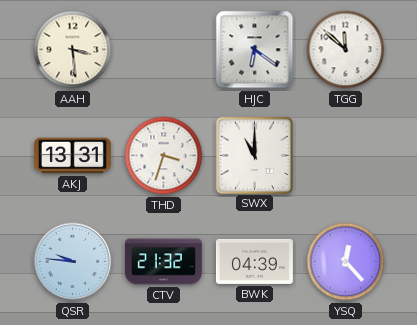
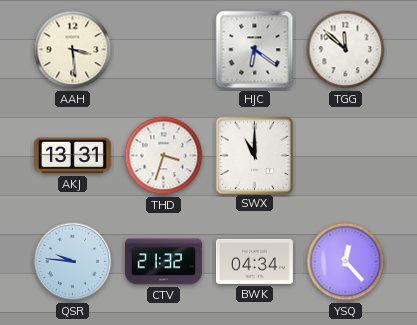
BWK: 04:39 -> 04:34
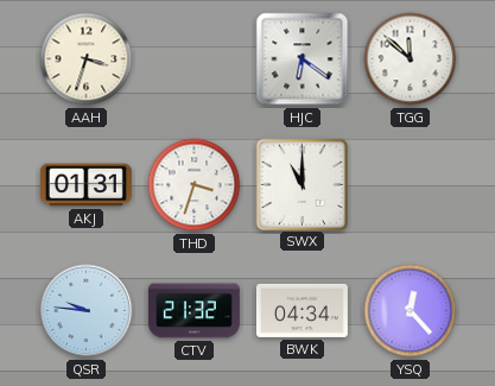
AAH: 3:29 -> 3:33
AKJ: 13:31 -> 01:31
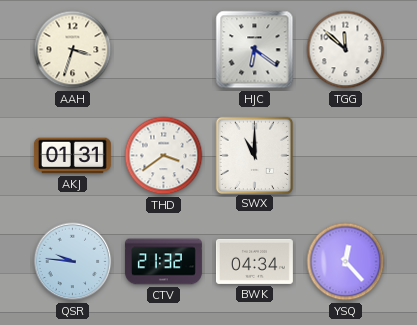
THD: 3:33 -> 3:39
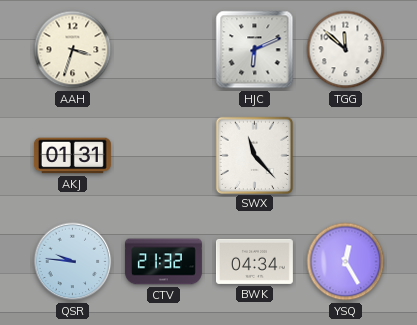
HJC: 6:21 -> 6:11
THD: 3:39 -> none
SWX: 11:00 -> 11:23
YSQ: 12:23 -> 12:25
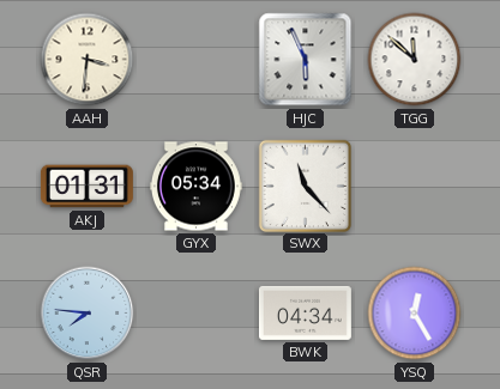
AAH: 3:33 -> 3:31
HJC: 6:11 -> 5:56
GYX: none -> 05:34
QSR: 9:46 -> 7:46
CTV: 21:32 -> none
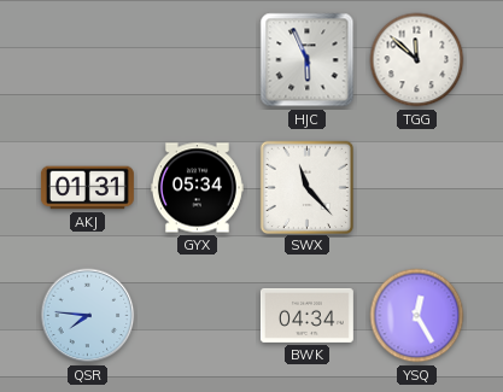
AAH: 3:31 -> none
